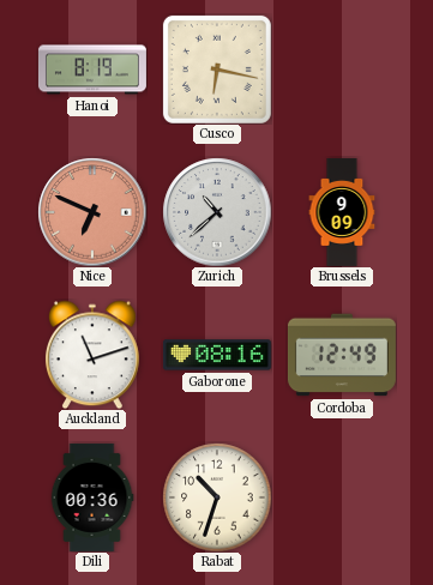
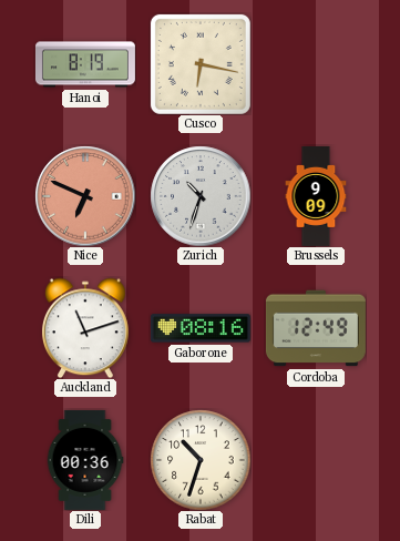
Zurich: 10:38 -> 10:33
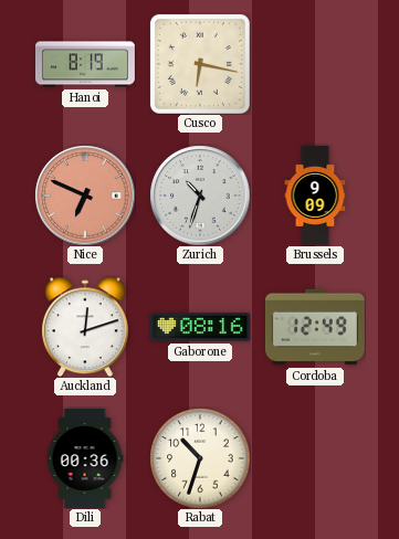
Auckland: 11:12 -> 12:12
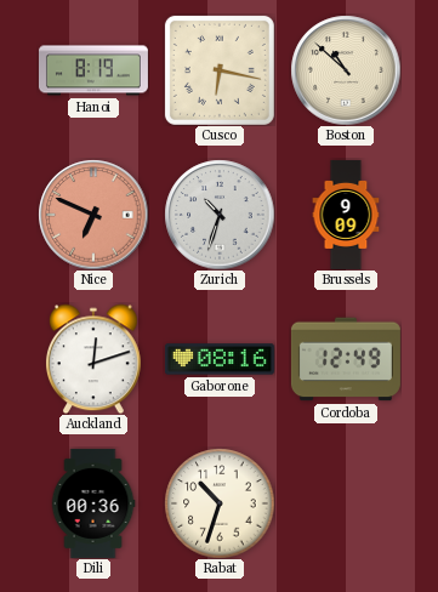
Boston: none -> 10:52
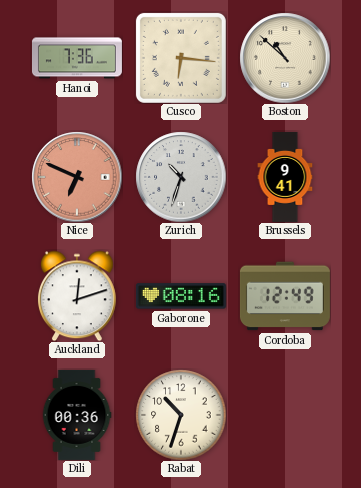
Hanoi: 8:19 -> 7:36
Cusco: 6:17 -> 6:16
Brussels: 9:09 -> 9:41
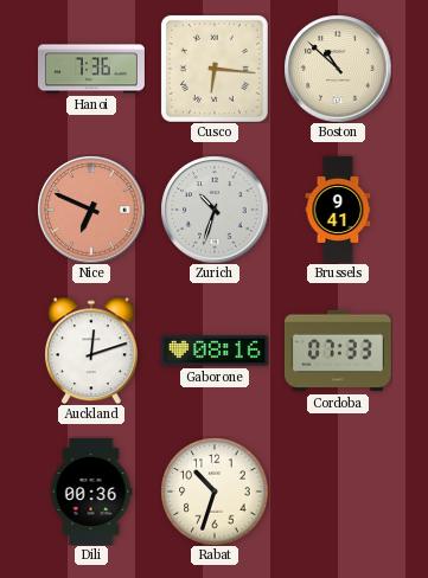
Cordoba: 12:49 -> 07:33
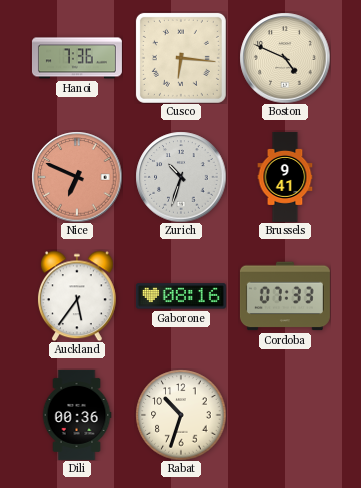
Boston: 10:52 -> 4:49
Auckland: 12:12 -> 5:36
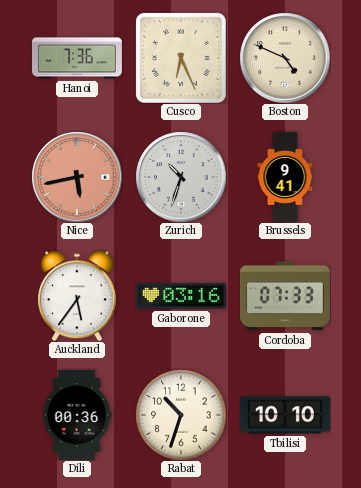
Cusco: 6:16 -> 6:26
Nice: 6:49 -> 5:43
Gaborone: 08:16 -> 03:16
Tbilisi: none -> 10:10
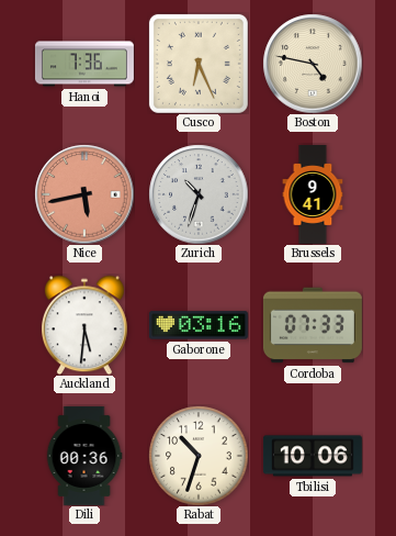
Boston: 4:49 -> 4:47
Auckland: 5:36 -> 5:31
Tbilisi: 10:10 -> 10:06
